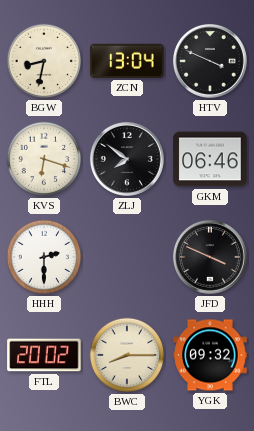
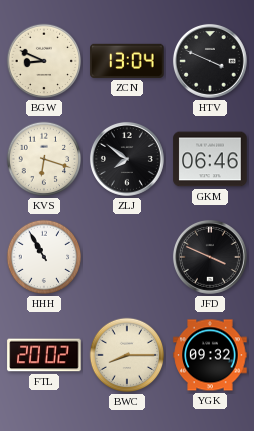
BGW: 8:32 -> 8:49
HHH: 2:30 -> 10:55
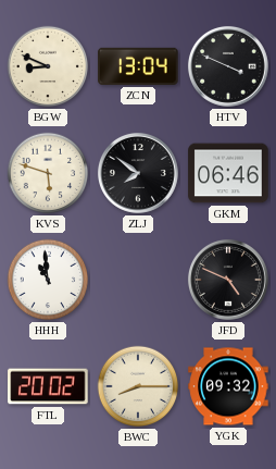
KVS: 6:18 -> 5:48
HHH: 10:55 -> 10:59
JFD: 3:49 -> 4:49
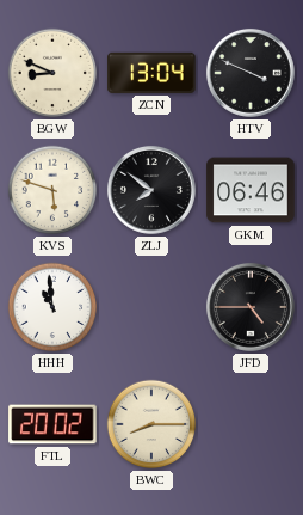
JFD: 4:49 -> 4:45
YGK: 09:32 -> none
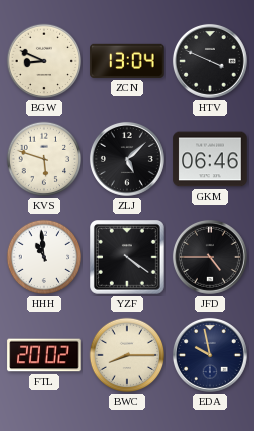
ZLJ: 7:51 -> 5:08
YZF: none -> 4:21
EDA: none -> 9:58
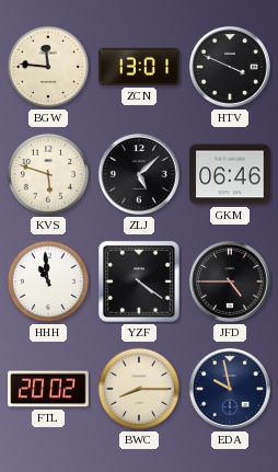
BGW: 8:49 -> 11:46
ZCN: 13:04 -> 13:01
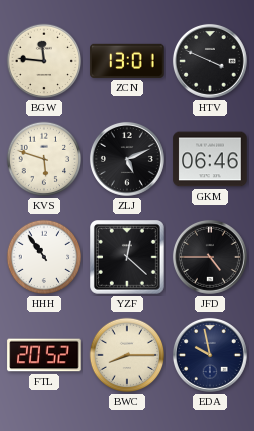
ZLJ: 5:08 -> 5:11
HHH: 10:59 -> 10:54
YZF: 4:21 -> 12:22
FTL: 20:02 -> 20:52
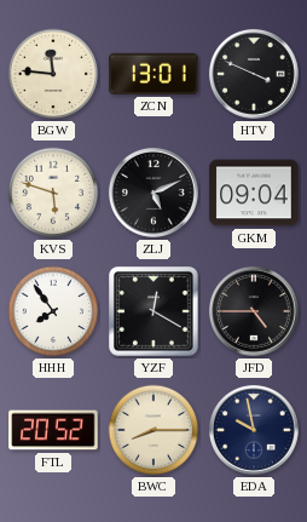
GKM: 06:46 -> 09:04
HHH: 10:54 -> 7:54
YZF: 12:22 -> 12:20
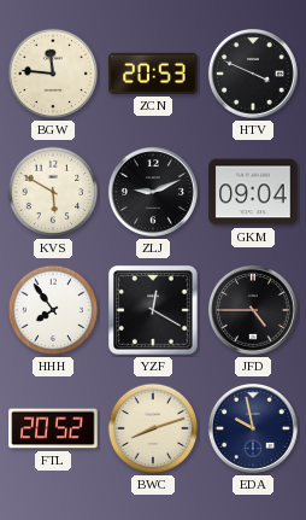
ZCN: 13:01 -> 20:53
KVS: 5:48 -> 5:50
ZLJ: 5:11 -> 9:11
BWC: 8:15 -> 8:12
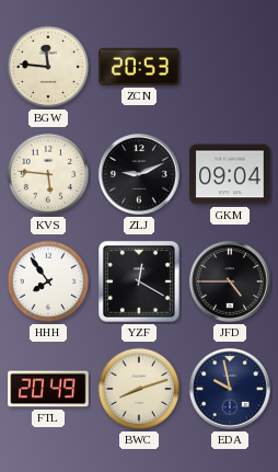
HTV: 3:49 -> none
KVS: 5:50 -> 5:46
FTL: 20:52 -> 20:49
